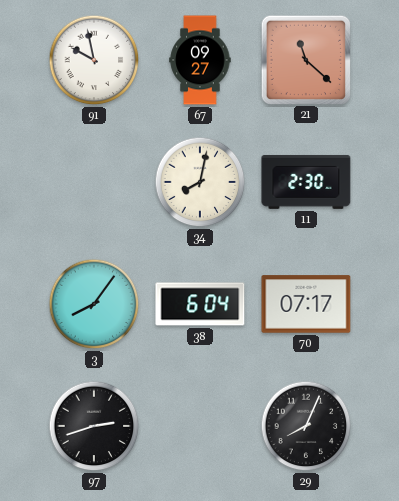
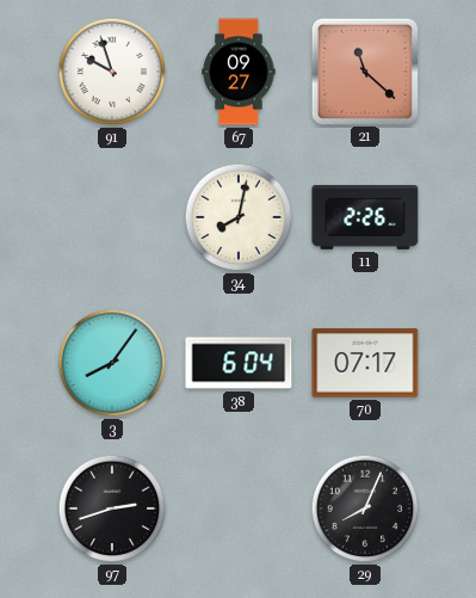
91: 9:58 -> 9:57
11: 2:30 -> 2:26
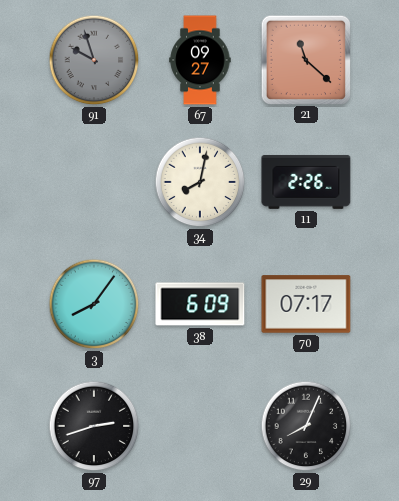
91 dial: white -> grey
38: 6:04 -> 6:09
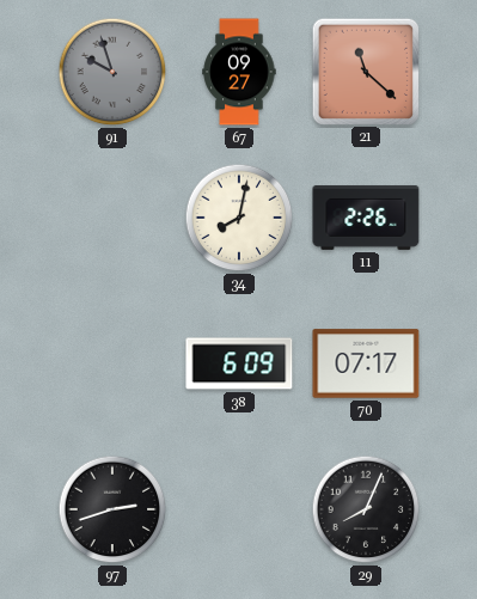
3: 8:06 -> none
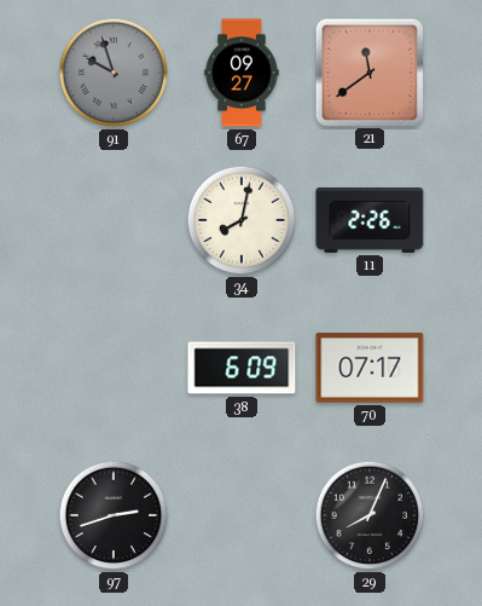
21: 11:22 -> 11:39
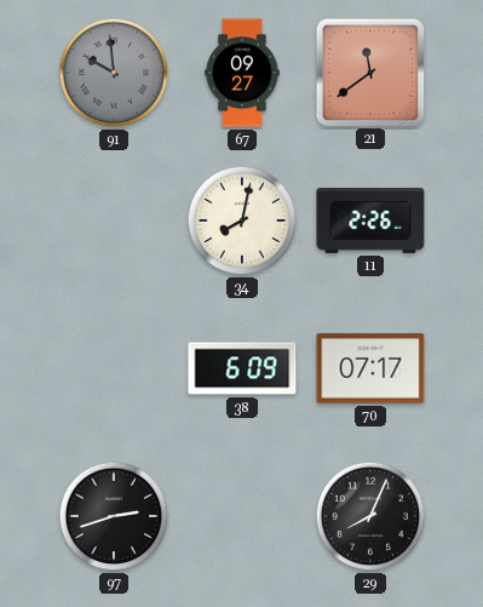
91: 9:57 -> 9:59
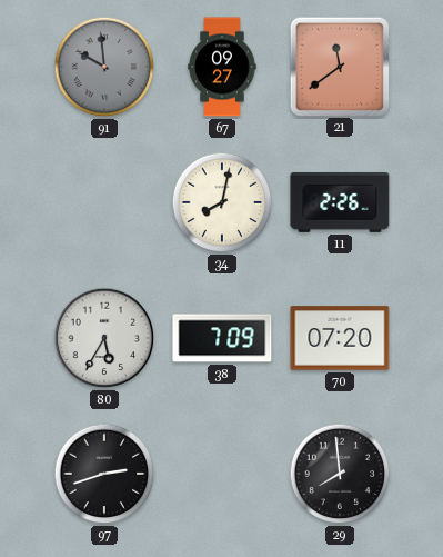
80: none -> 5:35
38: 6:09 -> 7:09
70: 07:17 -> 07:20
29: 8:04 -> 7:59
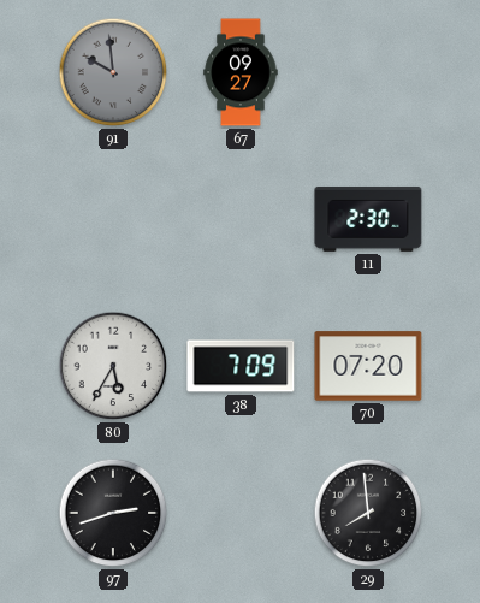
21: 11:39 -> none
34: 8:02 -> none
11: 2:26 -> 2:30
